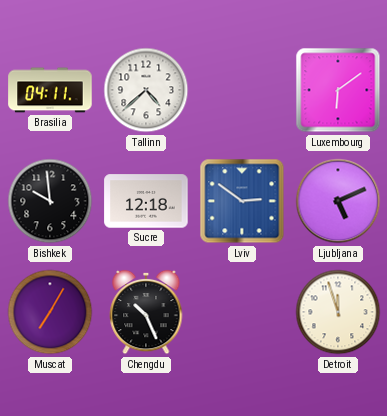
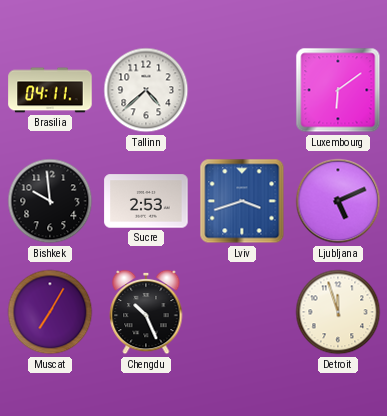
Sucre: 12:18 -> 2:53
Lviv: 2:51 -> 3:42
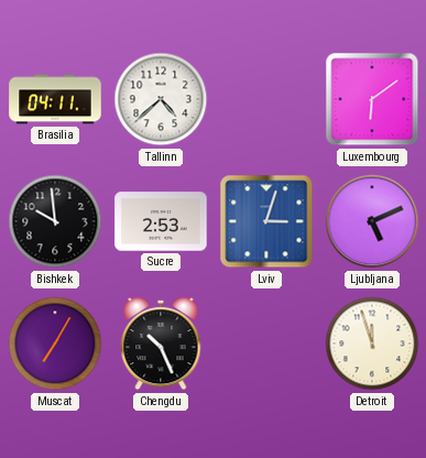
Lviv: 3:42 -> 3:03
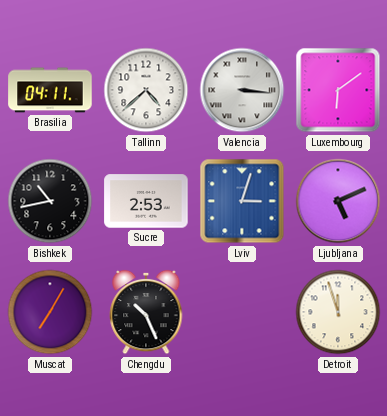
Valencia: none -> 3:16
Bishkek: 9:59 -> 10:43
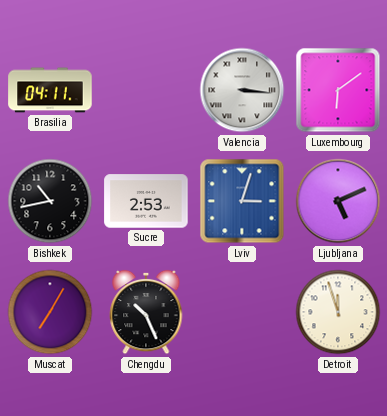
Tallinn: 4:38 -> none
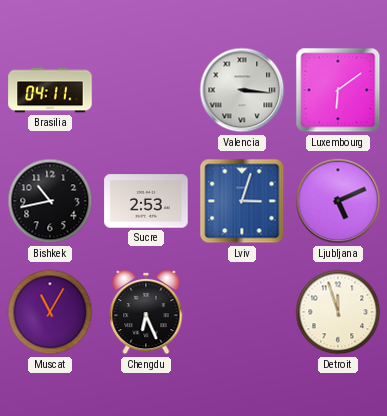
Muscat: 7:05 -> 11:05
Chengdu: 10:26 -> 6:26
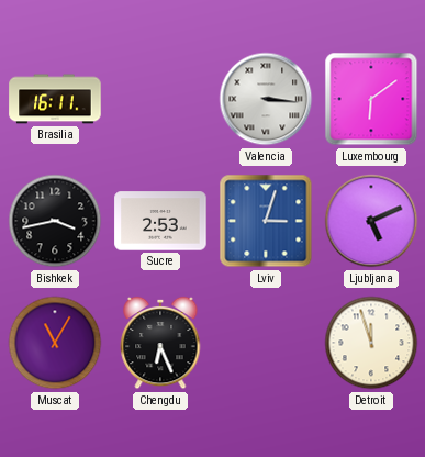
Brasilia: 04:11 -> 16:11
Bishkek: 10:43 -> 3:43
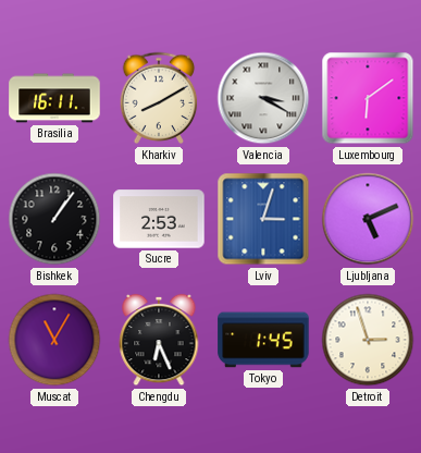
Kharkiv: none -> 8:10
Valencia: 3:16 -> 3:20
Bishkek: 3:43 -> 1:06
Tokyo: none -> 1:45
Detroit: 11:57 -> 2:57
